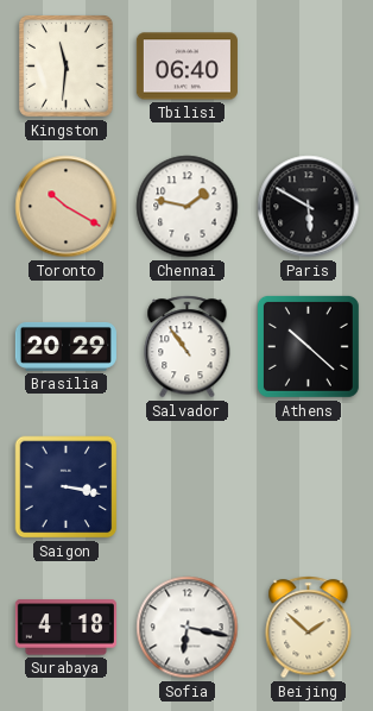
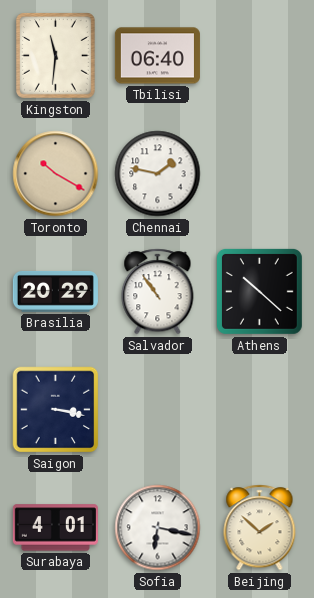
Paris: 5:50 -> none
Surabaya: 4:18 -> 4:01
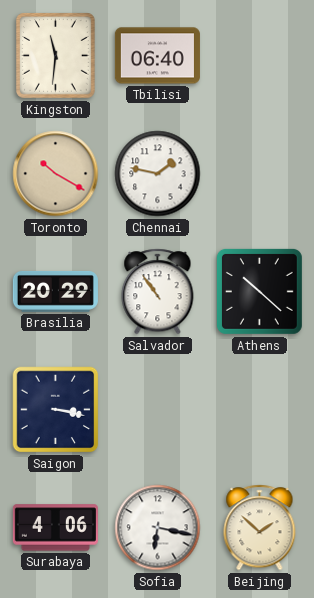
Surabaya: 4:01 -> 4:06
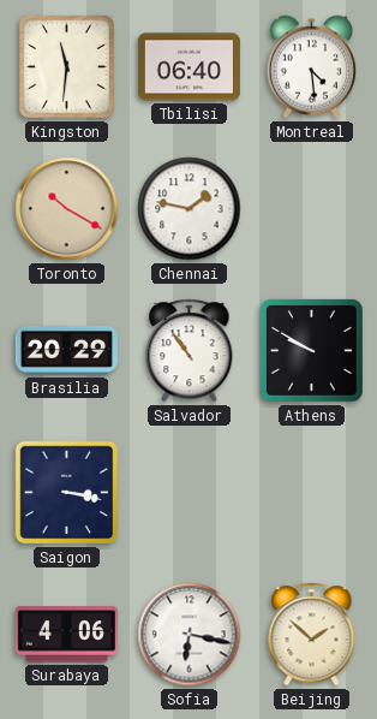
Montreal: none -> 4:29
Athens: 10:22 -> 9:50
